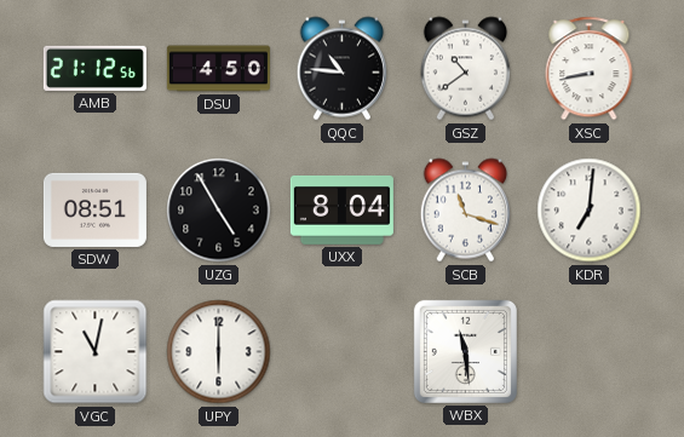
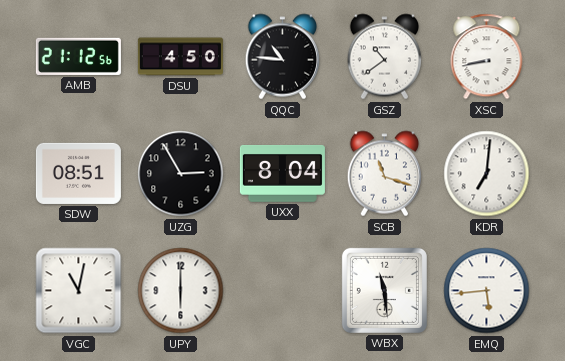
UZG: 4:55 -> 2:55
EMQ: none -> 5:44
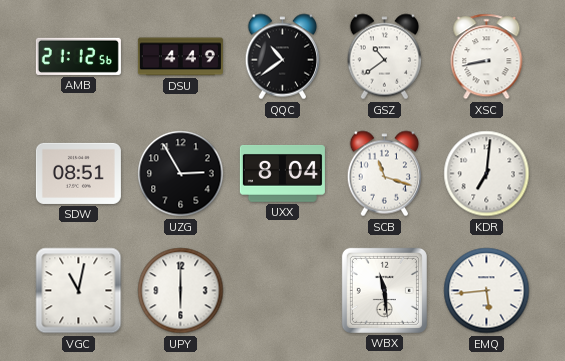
DSU: 4:50 -> 4:49
QQC: 10:46 -> 10:39
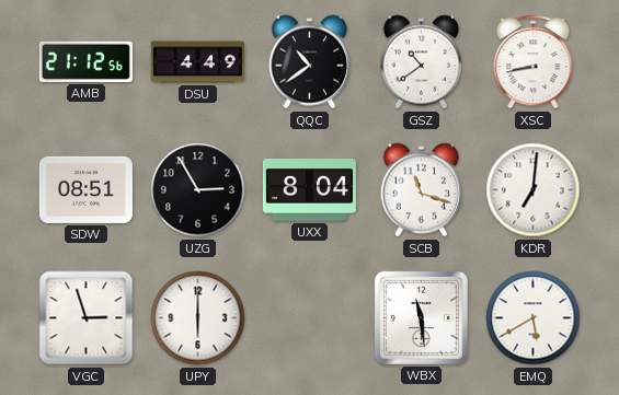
VGC: 11:02 -> 2:57
EMQ: 5:44 -> 5:40
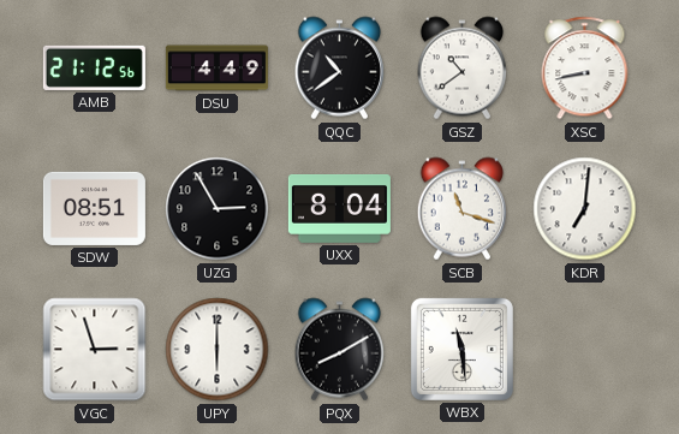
PQX: none -> 8:10
EMQ: 5:40 -> none
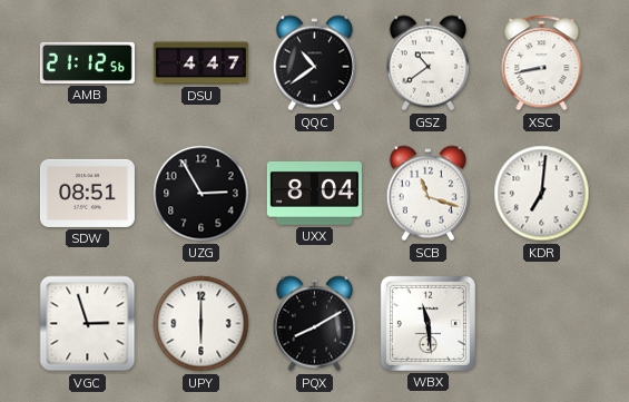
DSU: 4:49 -> 4:47
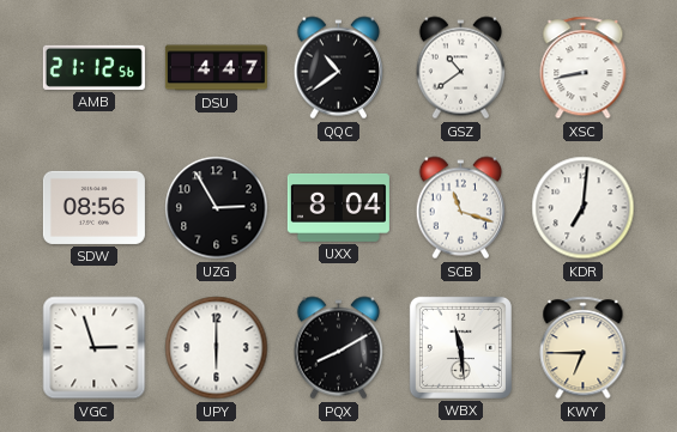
SDW: 08:51 -> 08:56
KWY: none -> 6:45
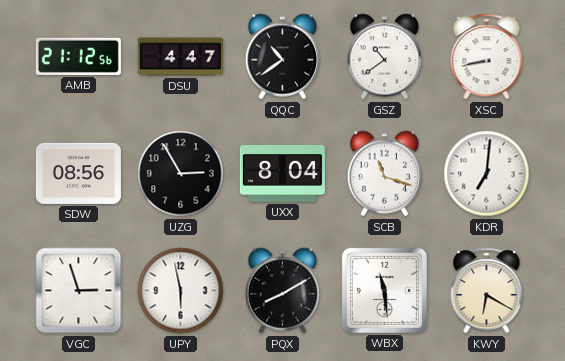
UPY: 6:00 -> 5:58
KWY: 6:45 -> 6:20
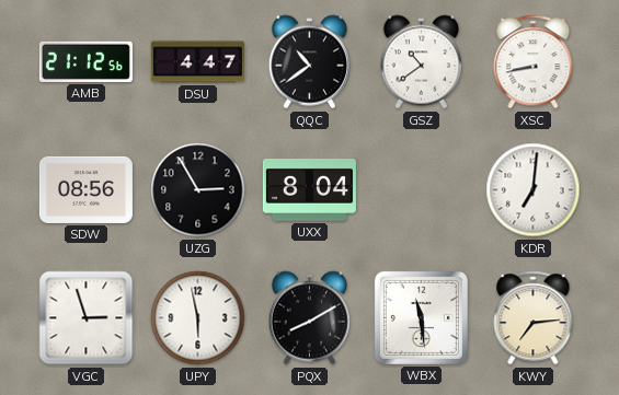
SCB: 11:18 -> none
KWY: 6:20 -> 7:14
